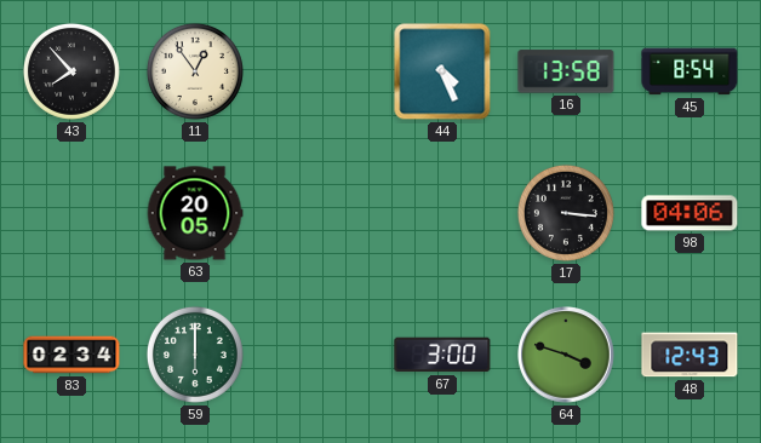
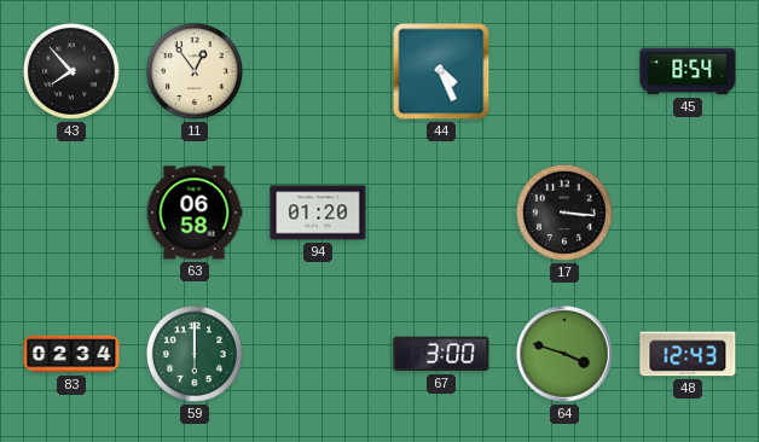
16: 13:58 -> none
63: 20:05 -> 06:58
94: none -> 01:20
98: 04:06 -> none
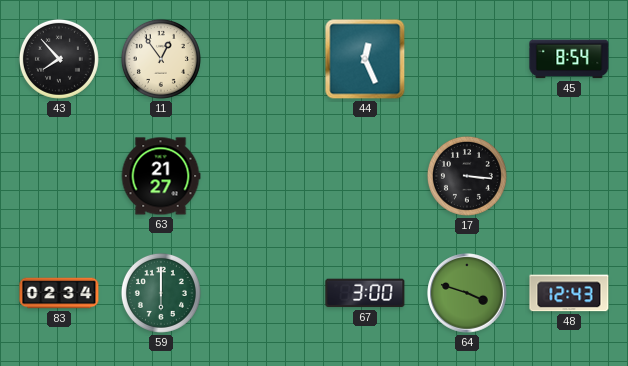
44: 4:26 -> 12:26
63: 06:58 -> 21:27
94: 01:20 -> none
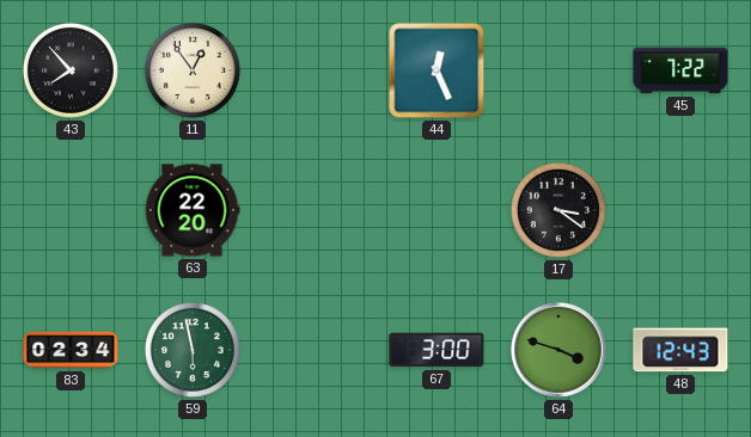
45: 8:54 -> 7:22
63: 21:27 -> 22:20
17: 3:16 -> 3:21
59: 6:00 -> 5:58
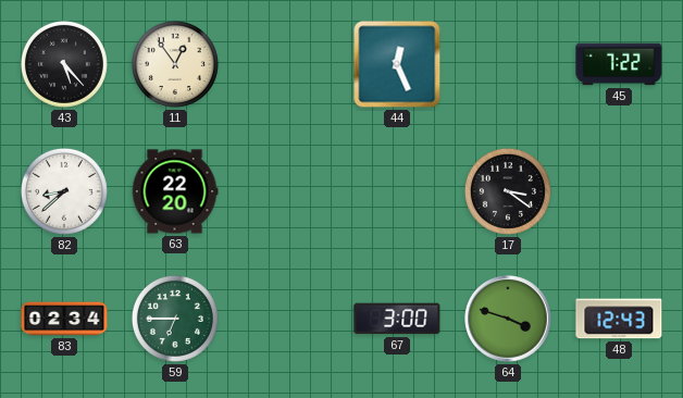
43: 7:53 -> 5:23
82: none -> 8:38
59: 5:58 -> 6:45
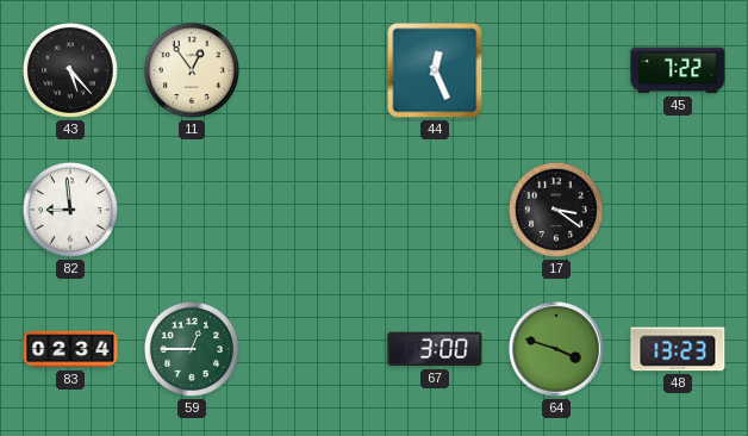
82: 8:38 -> 8:59
63: 22:20 -> none
59: 6:45 -> 12:45
48: 12:43 -> 13:23
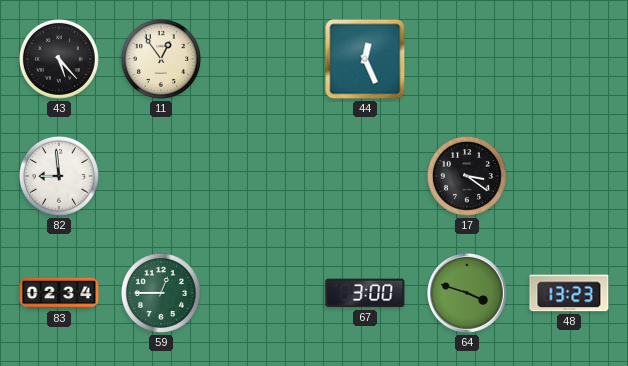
45: 7:22 -> none
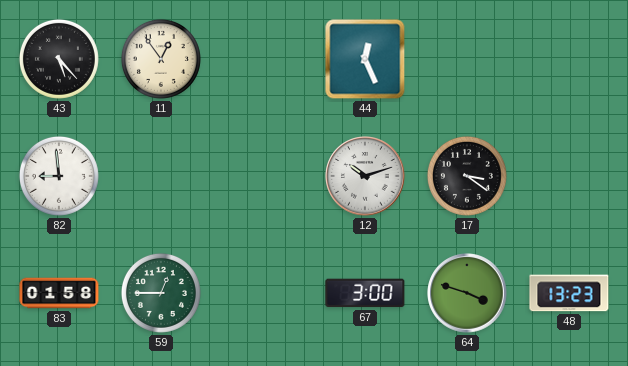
12: none -> 10:12
83: 02:34 -> 01:58
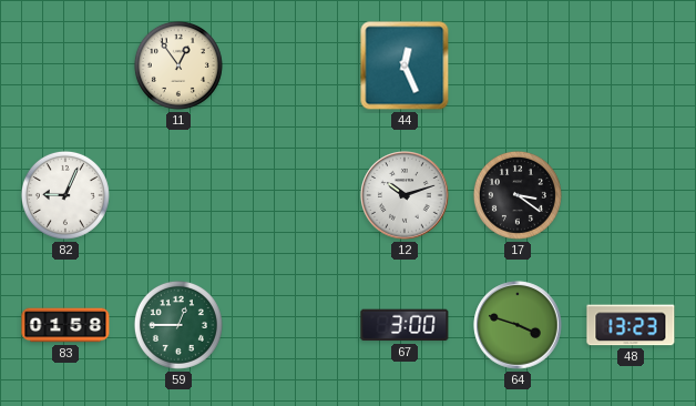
43: 5:23 -> none
82: 8:59 -> 9:04
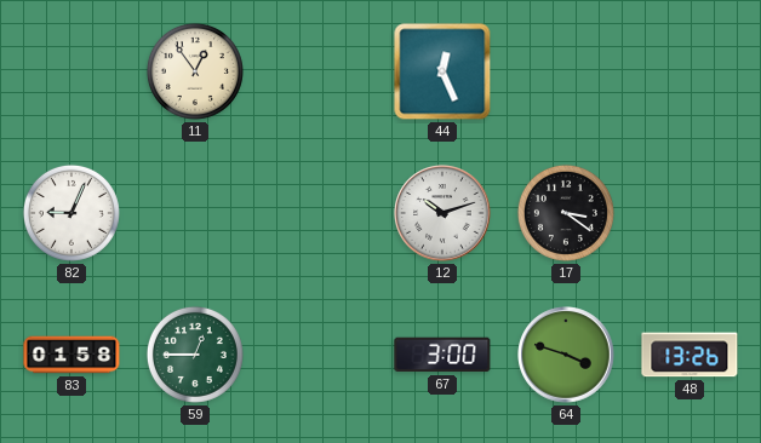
48: 13:23 -> 13:26
